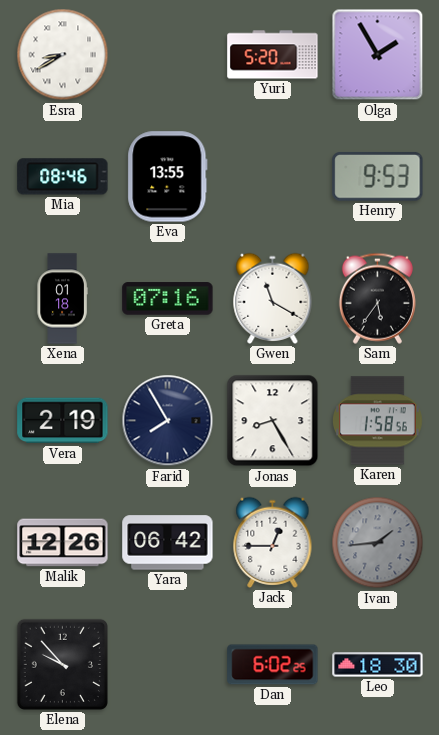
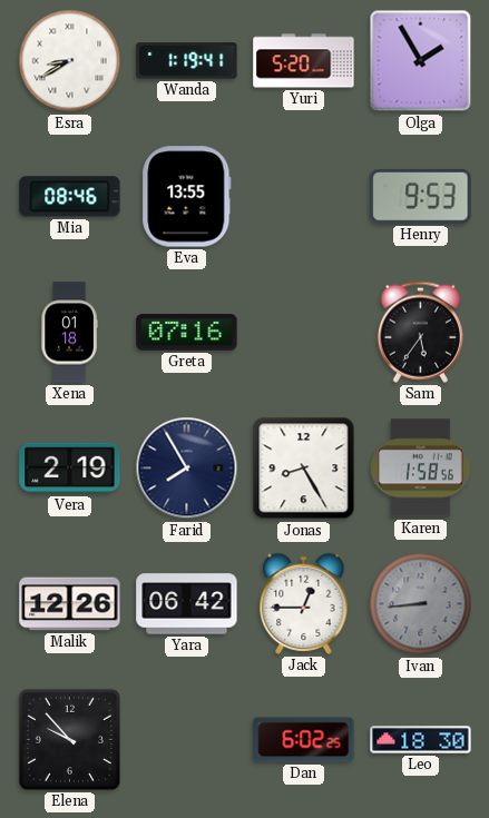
Wanda: none -> 1:19
Gwen: 11:20 -> none
Ivan: 1:44 -> 8:44
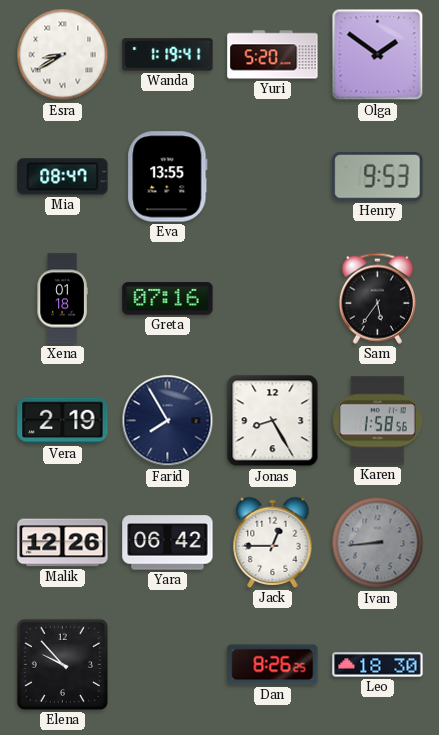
Olga: 1:55 -> 1:51
Mia: 08:46 -> 08:47
Dan: 6:02 -> 8:26
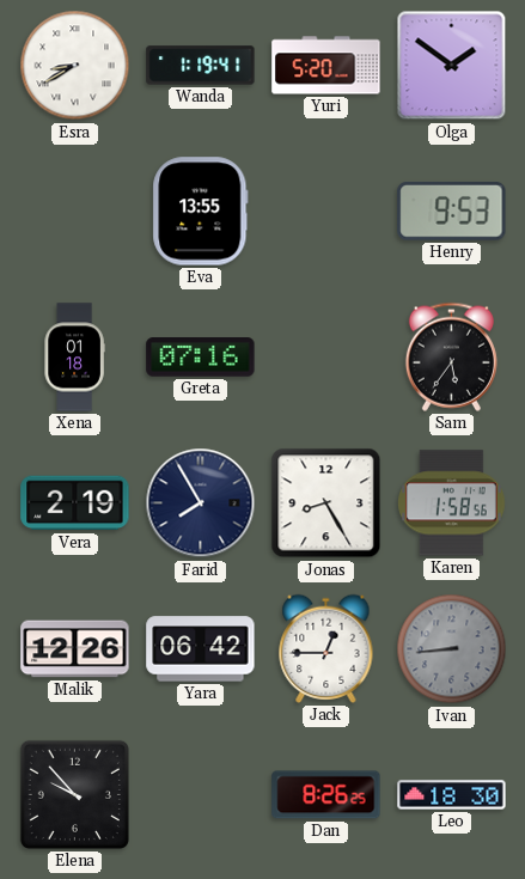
Mia: 08:47 -> none
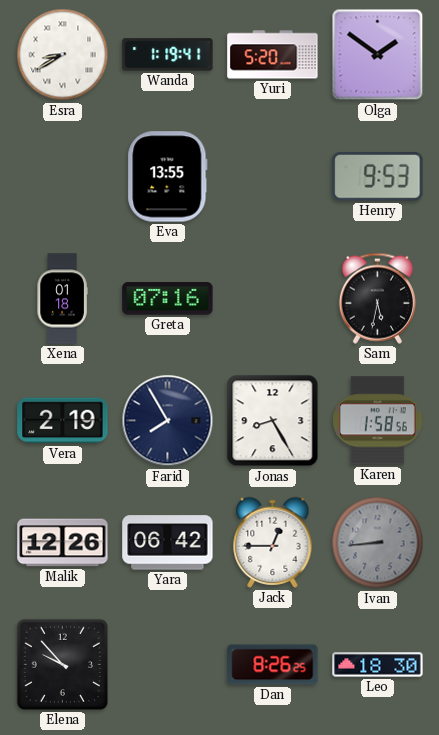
Sam: 5:36 -> 5:32
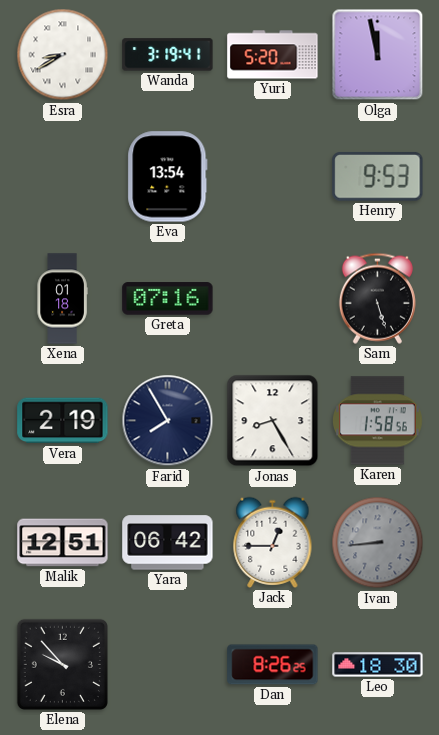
Wanda: 1:19 -> 3:19
Olga: 1:51 -> 11:58
Eva: 13:55 -> 13:54
Sam: 5:32 -> 5:27
Malik: 12:26 -> 12:51
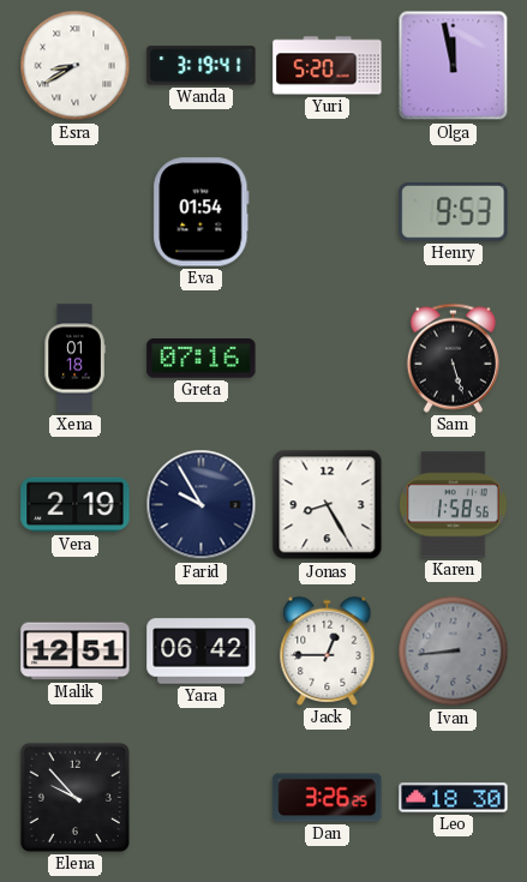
Eva: 13:54 -> 01:54
Farid: 7:55 -> 9:55
Dan: 8:26 -> 3:26
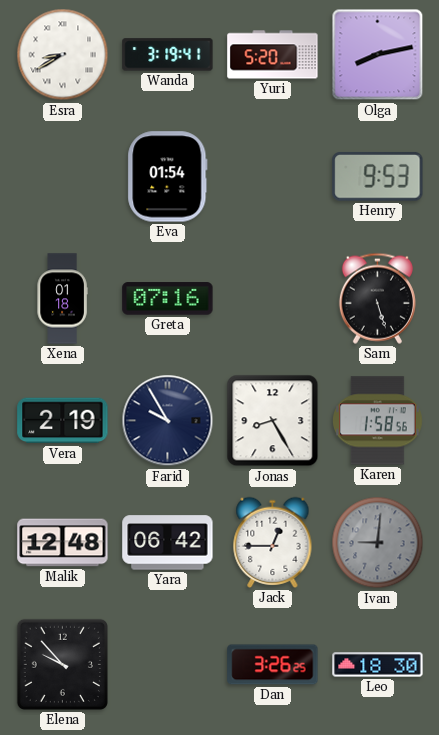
Olga: 11:58 -> 8:13
Malik: 12:51 -> 12:48
Ivan: 8:44 -> 9:01
